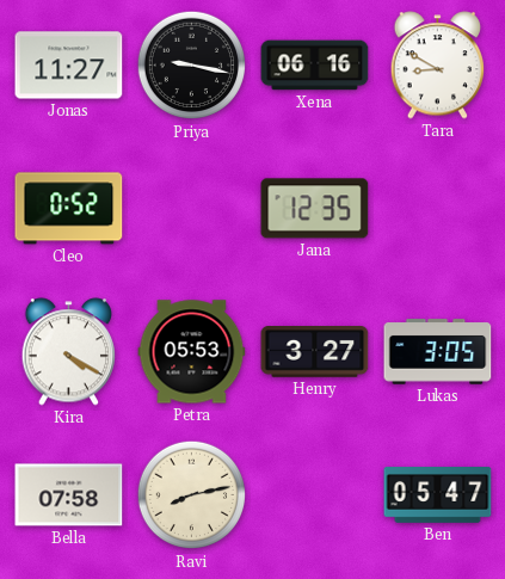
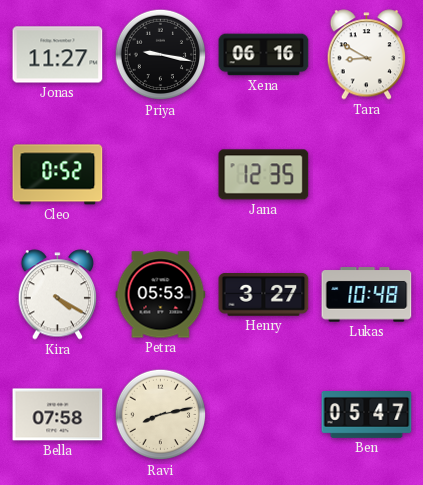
Lukas: 3:05 -> 10:48
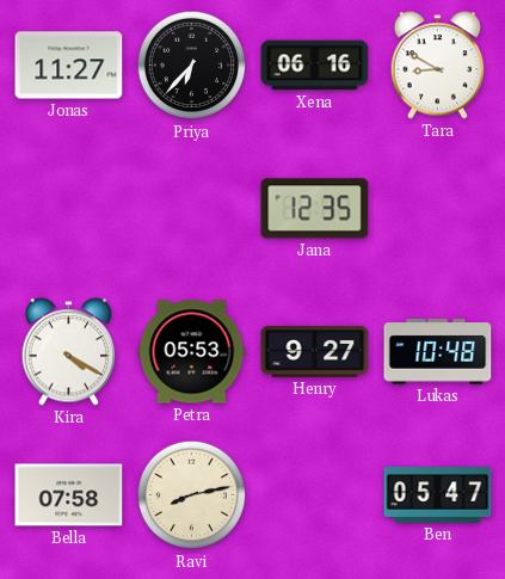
Priya: 9:17 -> 6:37
Cleo: 0:52 -> none
Henry: 3:27 -> 9:27
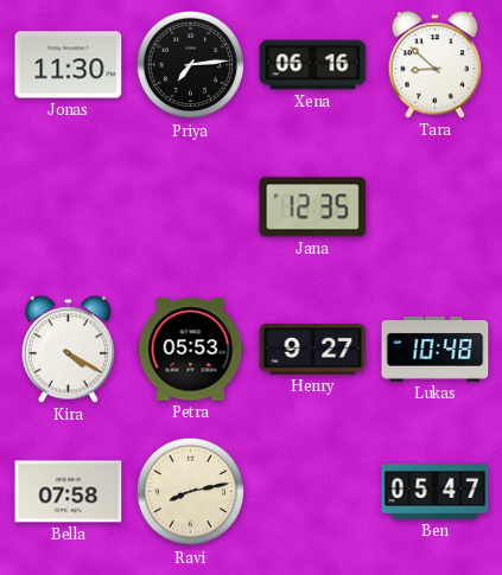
Jonas: 11:27 -> 11:30
Priya: 6:37 -> 7:14
Tara: 8:50 -> 8:52
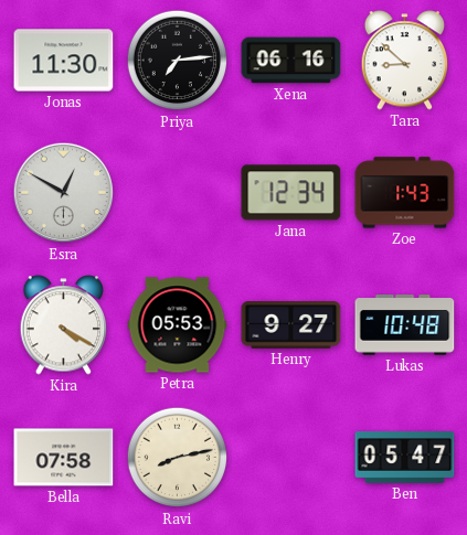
Esra: none -> 12:50
Jana: 12:35 -> 12:34
Zoe: none -> 1:43
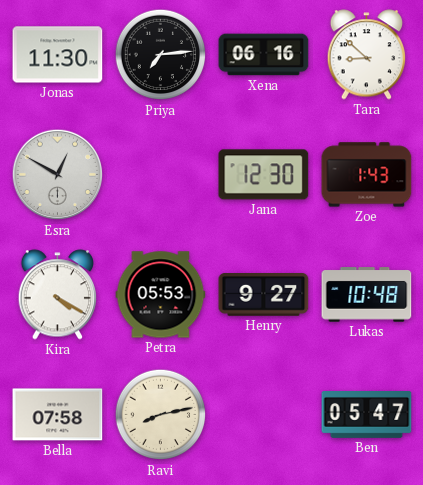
Jana: 12:34 -> 12:30
